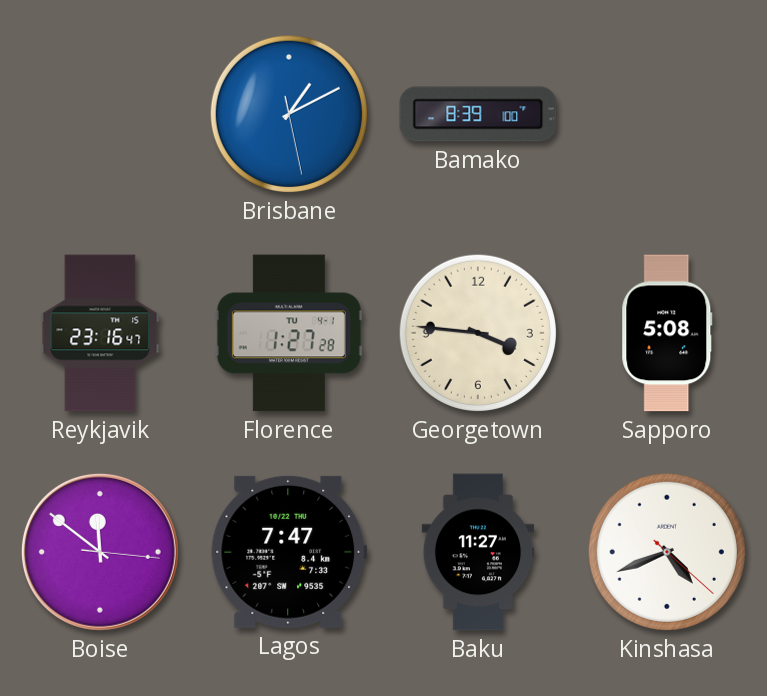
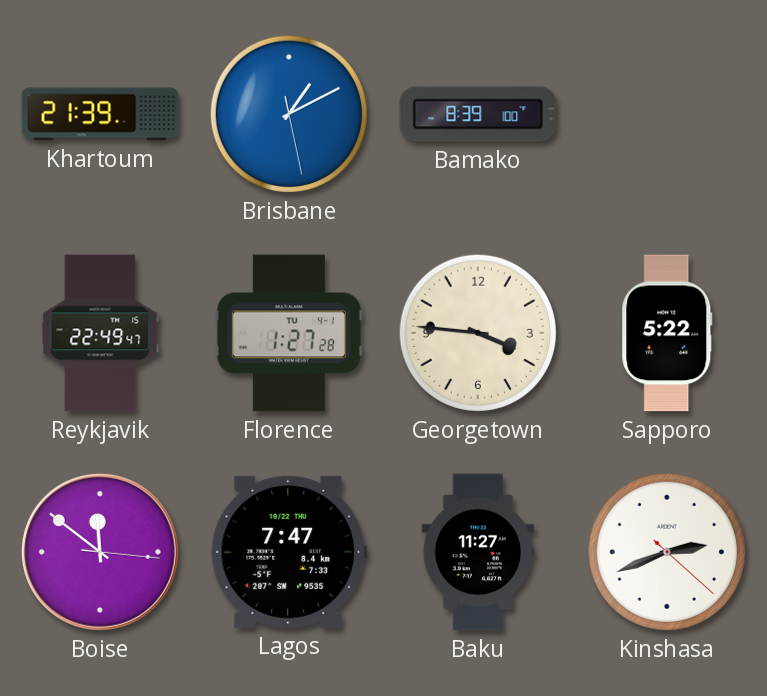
Khartoum: none -> 21:39
Reykjavik: 23:16 -> 22:49
Sapporo: 5:08 -> 5:22
Kinshasa: 4:41 -> 2:41
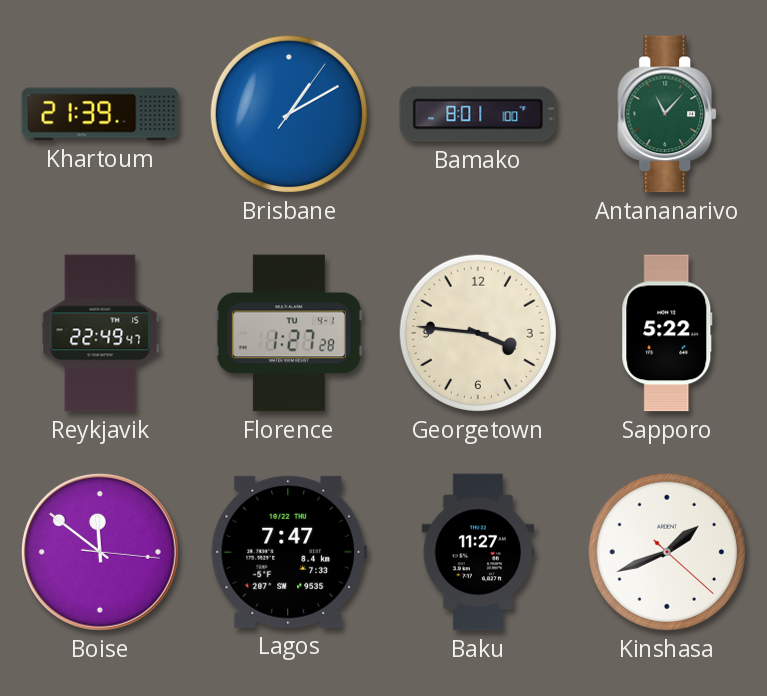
Brisbane: 1:10:28 -> 1:10:06
Bamako: 8:39 -> 8:01
Antananarivo: none -> 11:07
Kinshasa: 2:41 -> 1:41
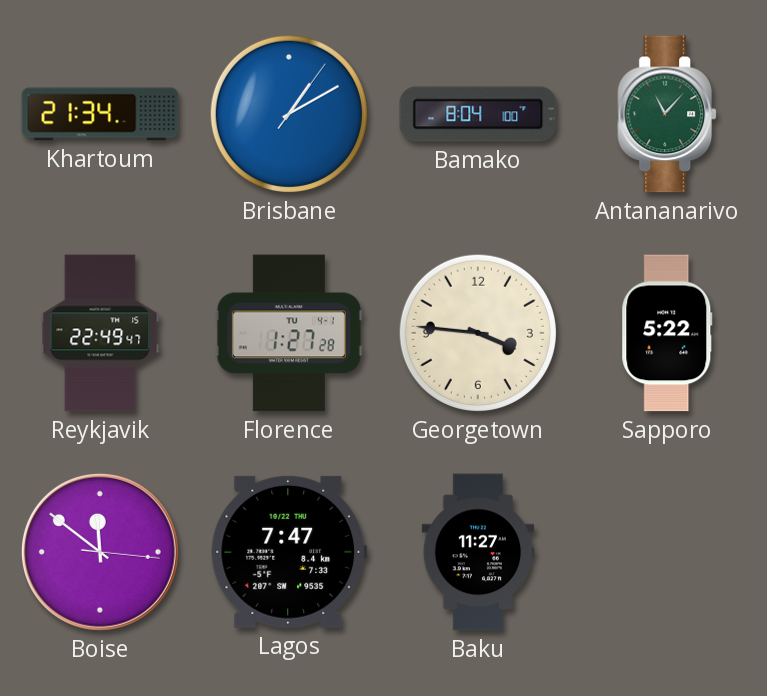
Khartoum: 21:39 -> 21:34
Bamako: 8:01 -> 8:04
Kinshasa: 1:41 -> none
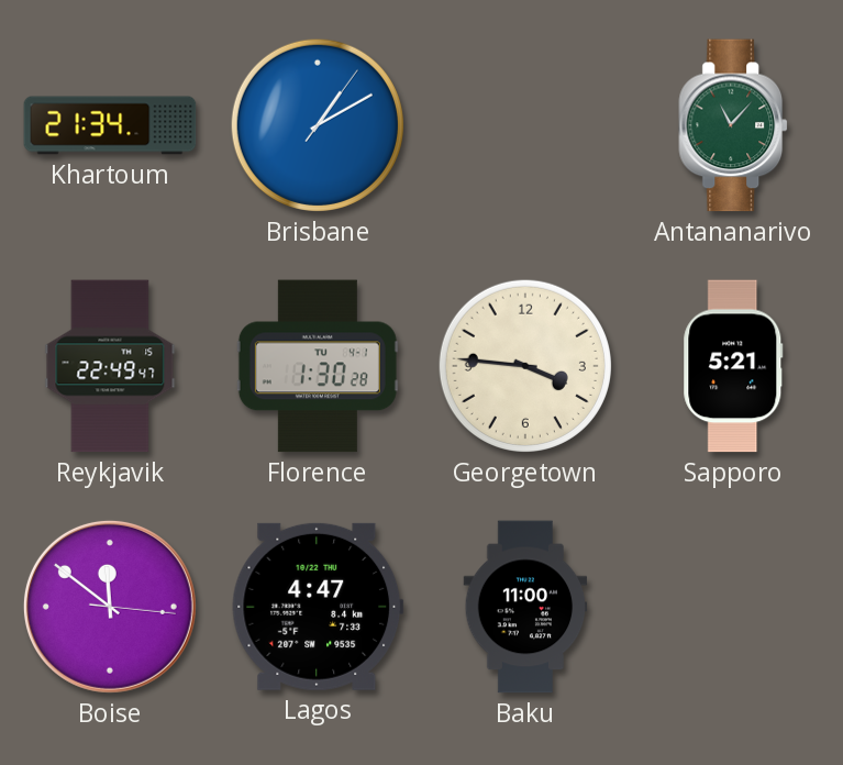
Bamako: 8:04 -> none
Florence: 1:27 -> 1:30
Sapporo: 5:22 -> 5:21
Lagos: 7:47 -> 4:47
Baku: 11:27 -> 11:00
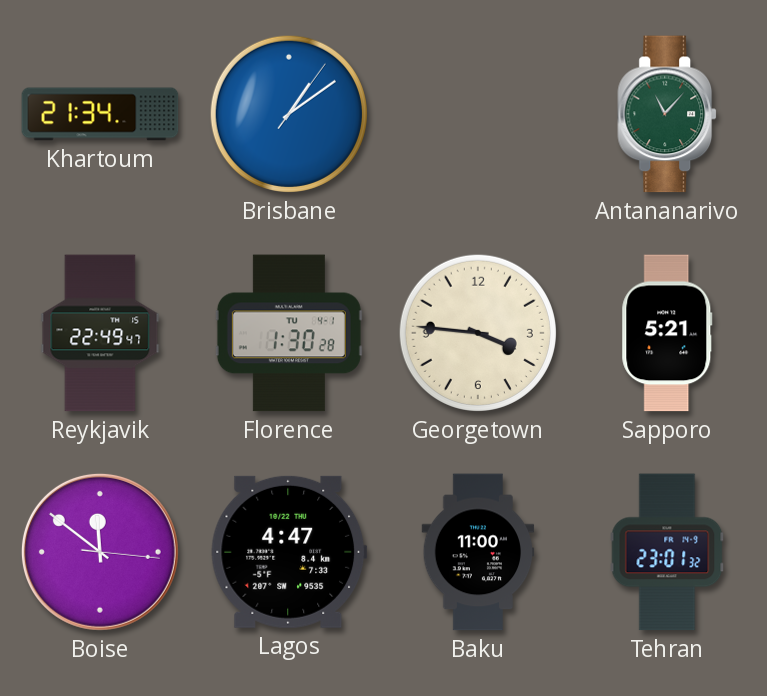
Brisbane: 1:10 -> 1:09
Tehran: none -> 23:01
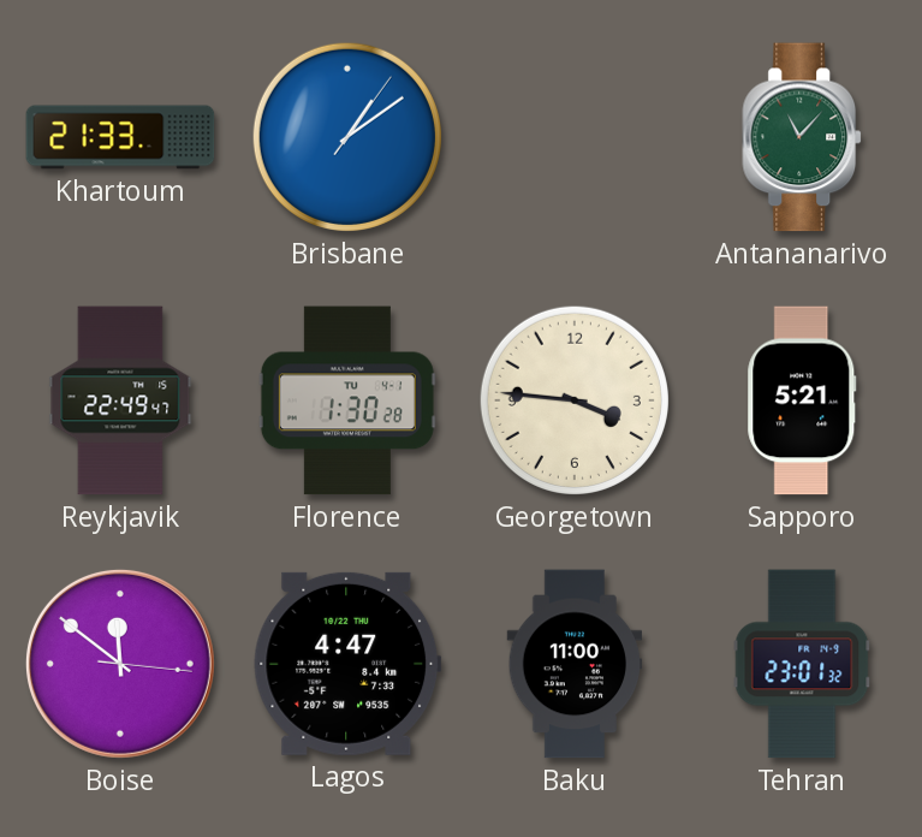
Khartoum: 21:34 -> 21:33
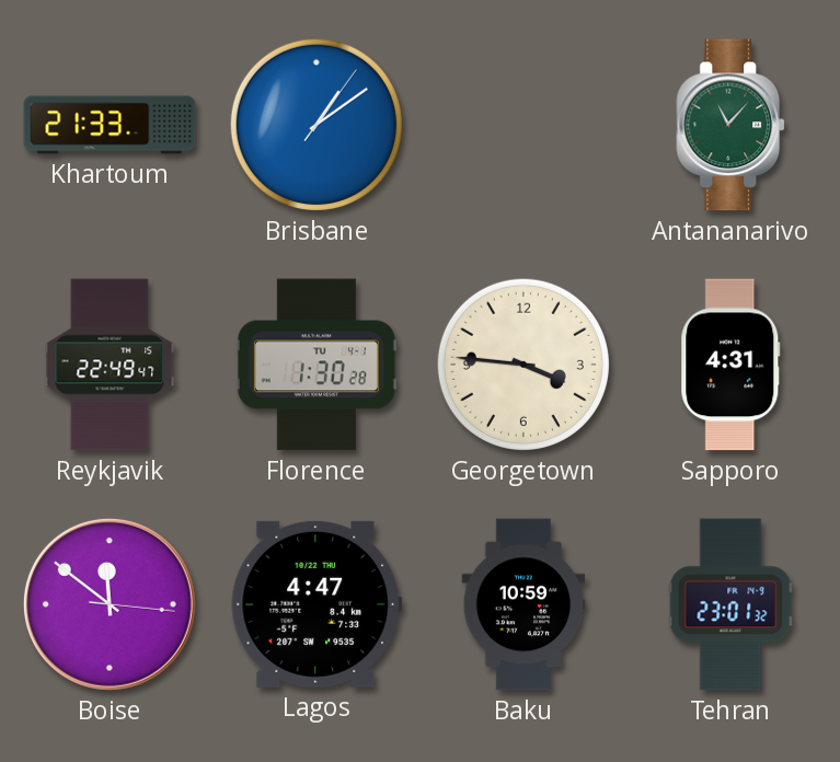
Sapporo: 5:21 -> 4:31
Baku: 11:00 -> 10:59
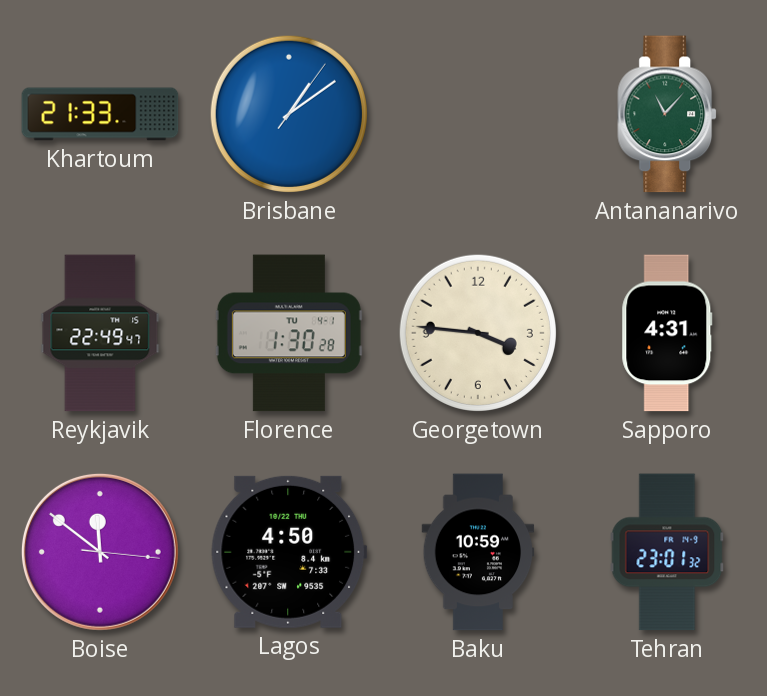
Lagos: 4:47 -> 4:50
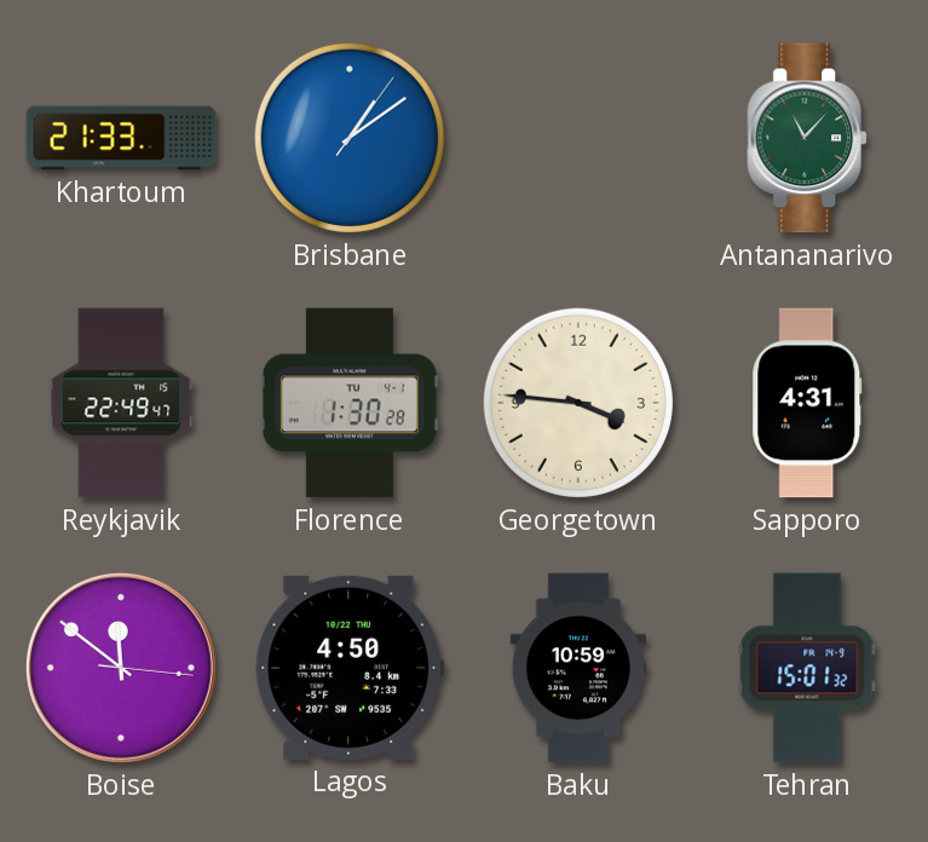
Tehran: 23:01 -> 15:01
